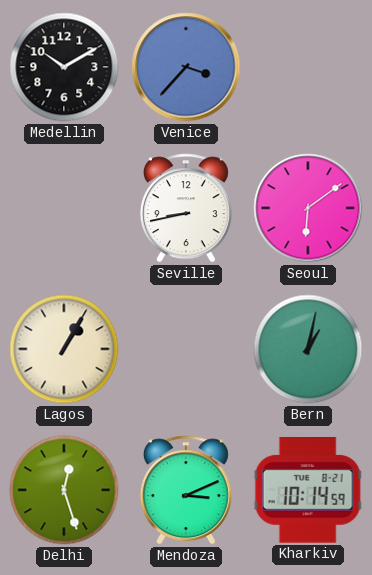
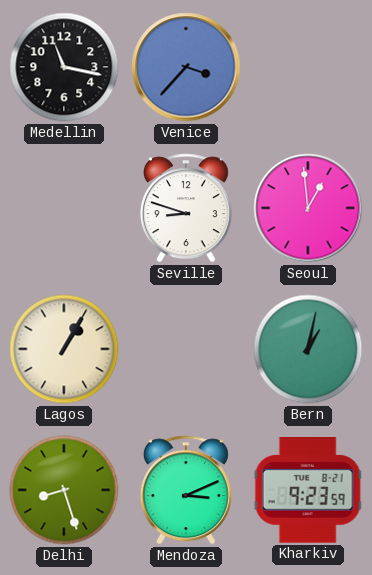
Medellin: 10:10 -> 11:17
Seville: 8:43 -> 8:48
Seoul: 6:09 -> 12:59
Delhi: 12:27 -> 8:27
Kharkiv: 10:14 -> 9:23
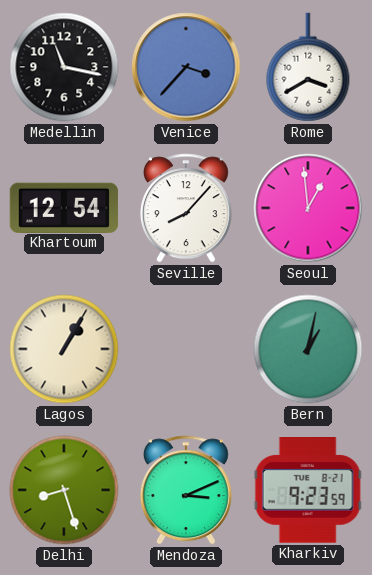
Rome: none -> 3:40
Khartoum: none -> 12:54
Seville: 8:48 -> 8:07
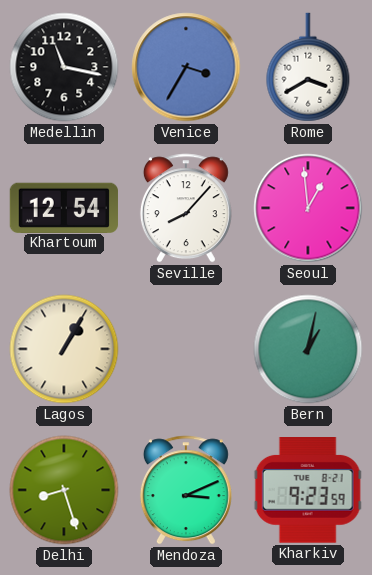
Venice: 3:37 -> 3:35
